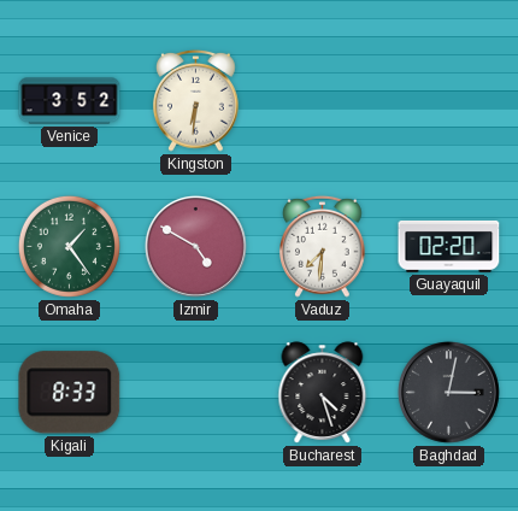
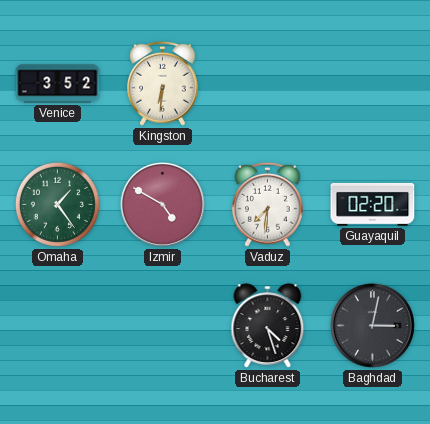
Kigali: 8:33 -> none
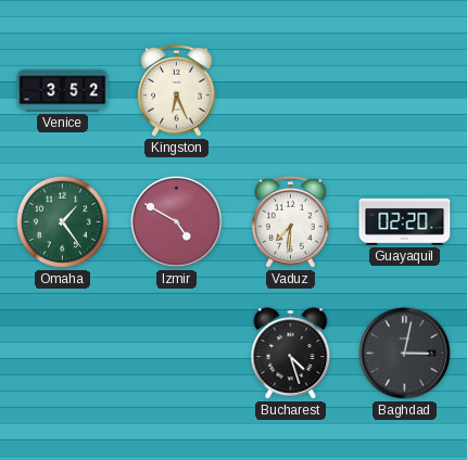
Kingston: 6:31 -> 6:26
